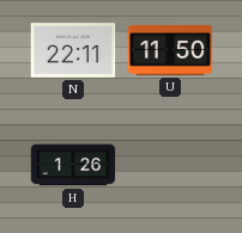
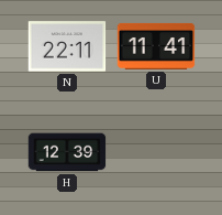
U: 11:50 -> 11:41
H: 1:26 -> 12:39
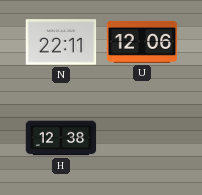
U: 11:41 -> 12:06
H: 12:39 -> 12:38
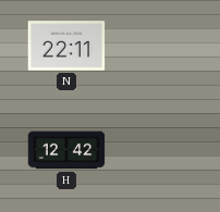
U: 12:06 -> none
H: 12:38 -> 12:42
